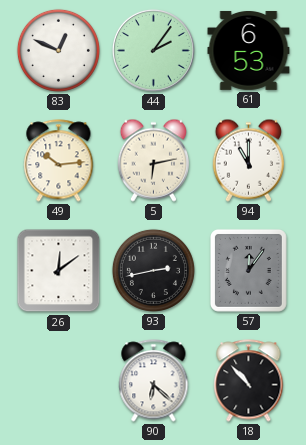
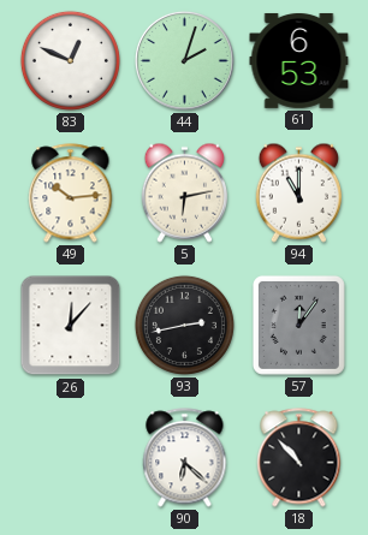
44: 2:06 -> 2:03
26: 12:09 -> 12:07
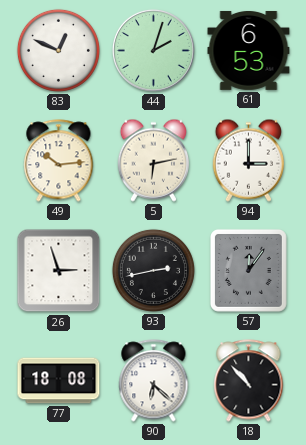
94: 11:00 -> 3:00
26: 12:07 -> 2:57
77: none -> 18:08
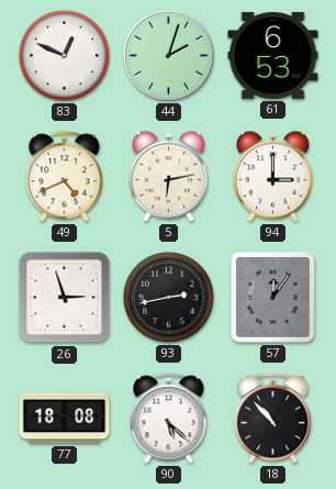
49: 10:14 -> 4:41
90: 6:22 -> 5:22
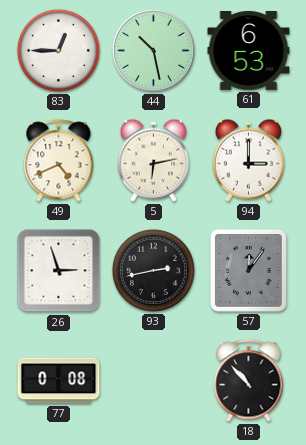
83: 12:49 -> 12:45
44: 2:03 -> 10:28
77: 18:08 -> 0:08
90: 5:22 -> none
